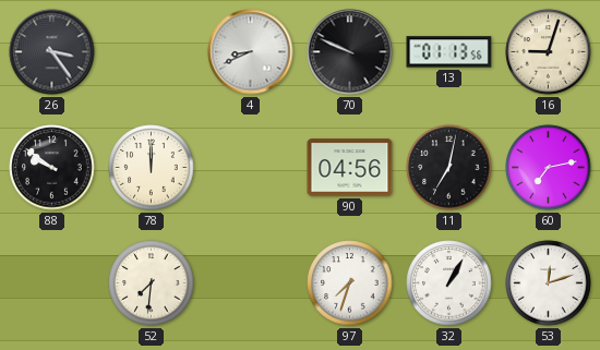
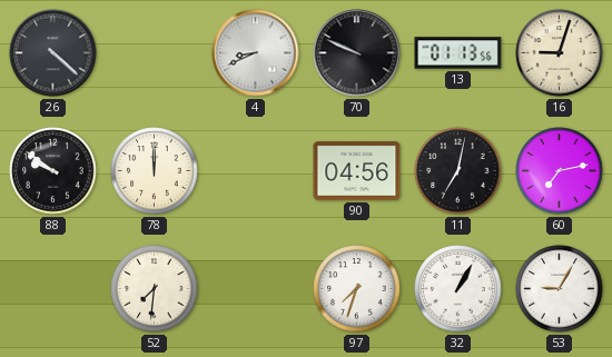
26: 3:24 -> 4:22
53: 12:12 -> 9:05
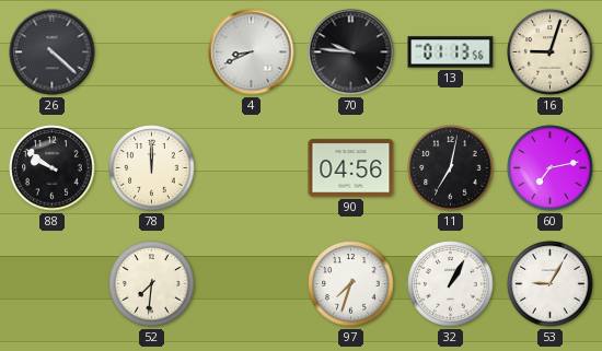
70: 9:49 -> 9:46
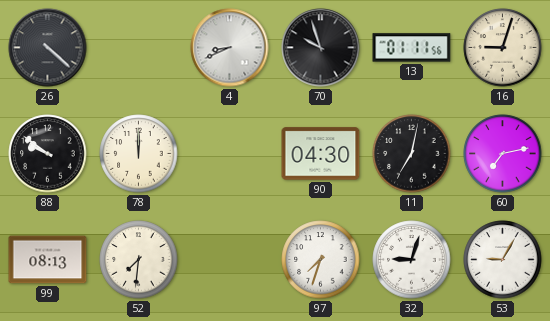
70: 9:46 -> 9:57
13: 01:13 -> 01:11
90: 04:56 -> 04:30
99: none -> 08:13
32: 1:05 -> 9:03
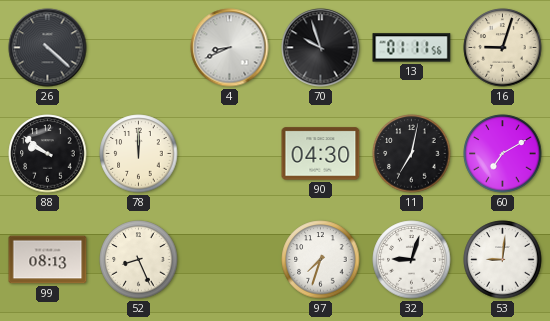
60: 7:13 -> 7:10
52: 7:31 -> 8:26
53: 9:05 -> 9:01
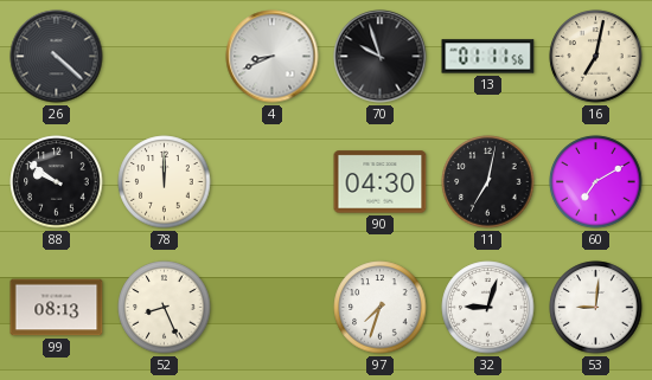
16: 9:03 -> 7:02
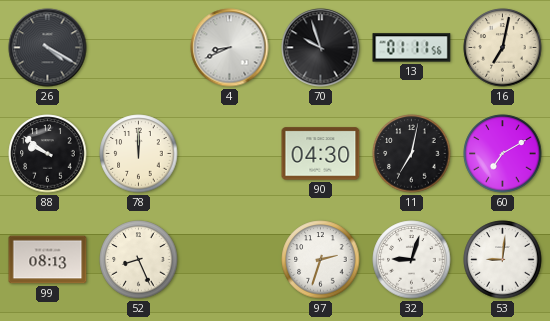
26: 4:22 -> 4:20
97: 7:33 -> 2:33
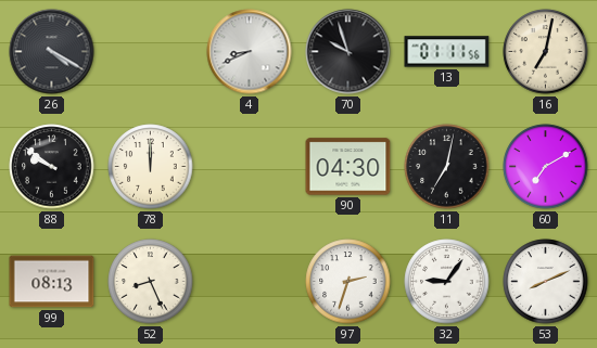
32: 9:03 -> 9:06
53: 9:01 -> 8:11
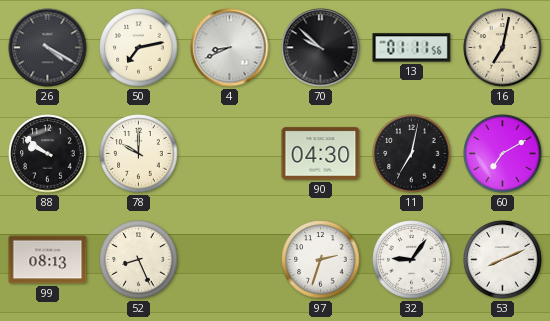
50: none -> 7:13
70: 9:57 -> 9:52
78: 12:00 -> 10:00
